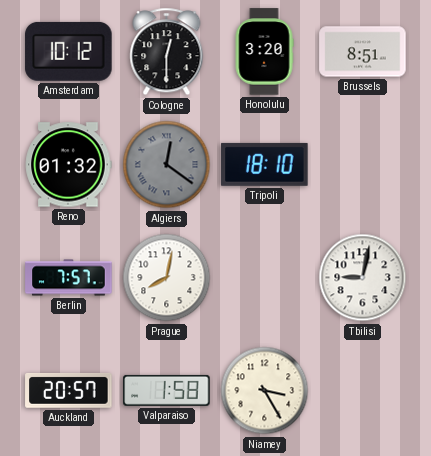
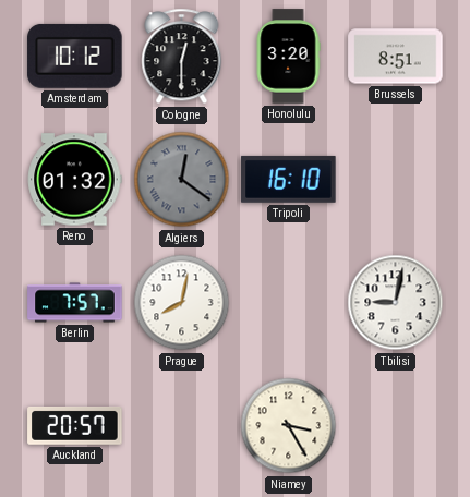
Tripoli: 18:10 -> 16:10
Valparaiso: 1:58 -> none
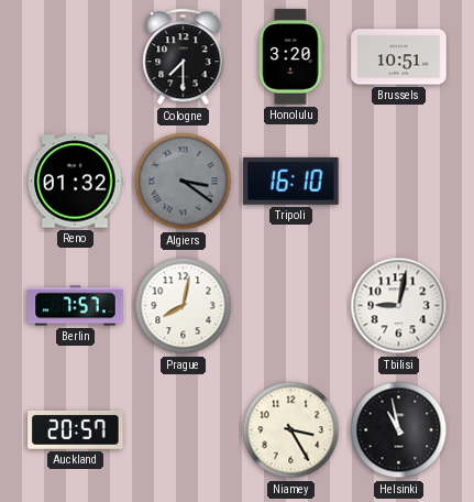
Amsterdam: 10:12 -> none
Cologne: 12:30 -> 7:30
Brussels: 8:51 -> 10:51
Algiers: 12:21 -> 3:21
Helsinki: none -> 10:58
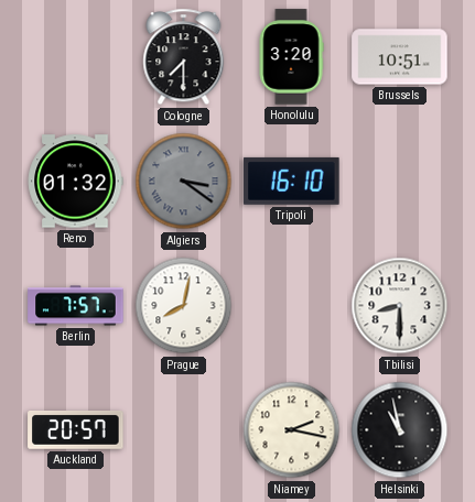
Tbilisi: 9:02 -> 8:30
Niamey: 3:25 -> 2:17
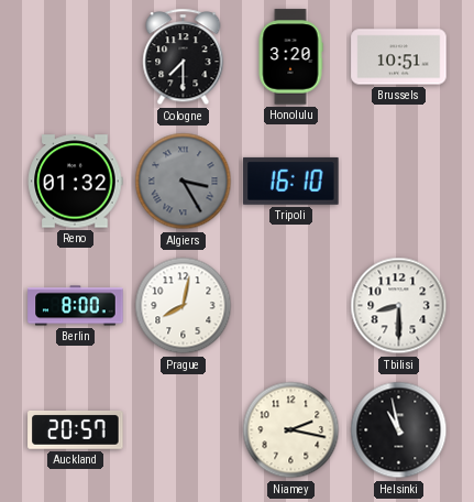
Algiers: 3:21 -> 3:25
Berlin: 7:57 -> 8:00
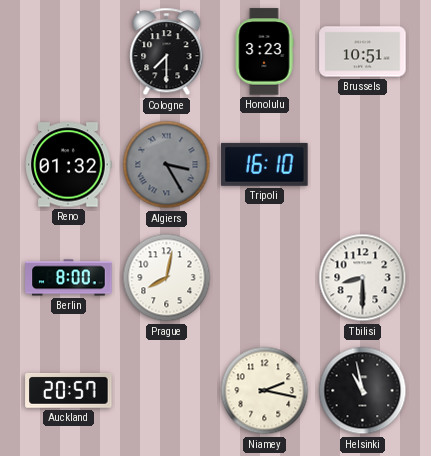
Honolulu: 3:20 -> 3:23
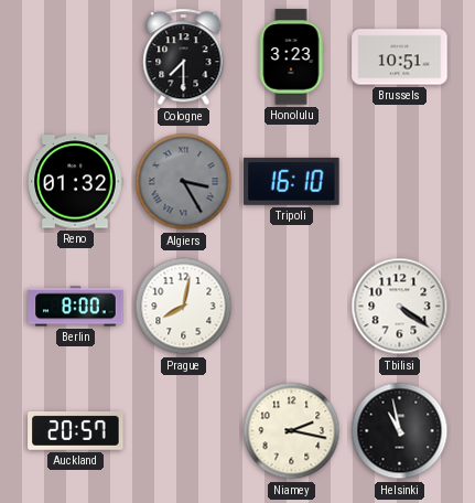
Tbilisi: 8:30 -> 4:21
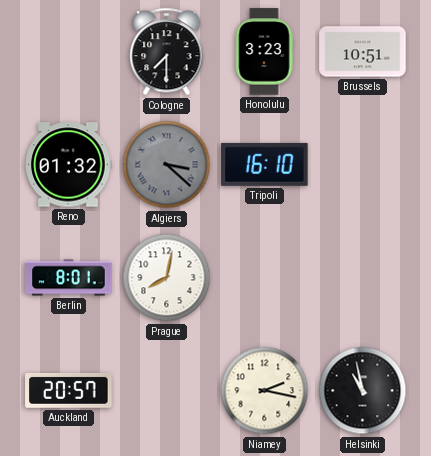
Algiers: 3:25 -> 3:22
Berlin: 8:00 -> 8:01
Tbilisi: 4:21 -> none
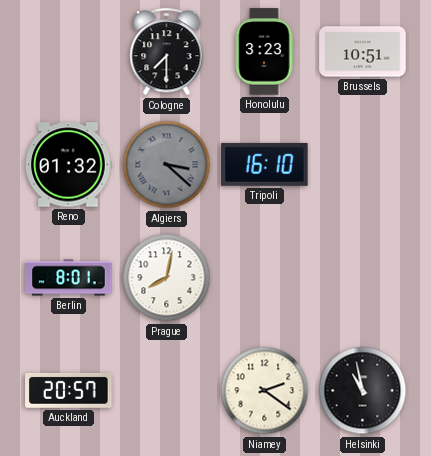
Niamey: 2:17 -> 2:21
